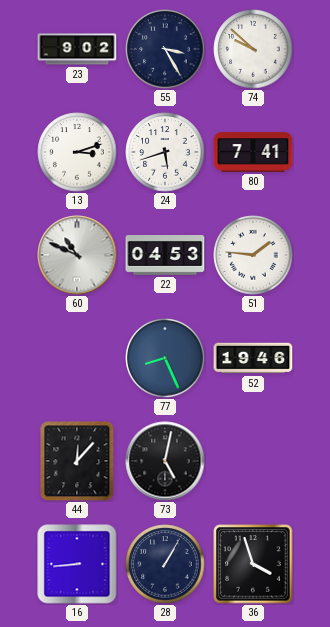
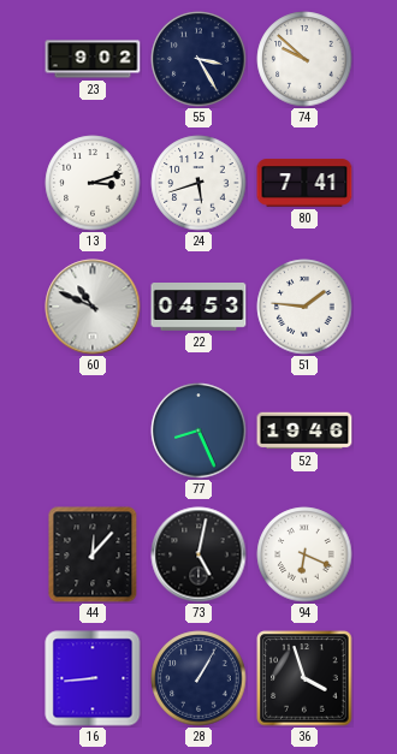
94: none -> 6:19
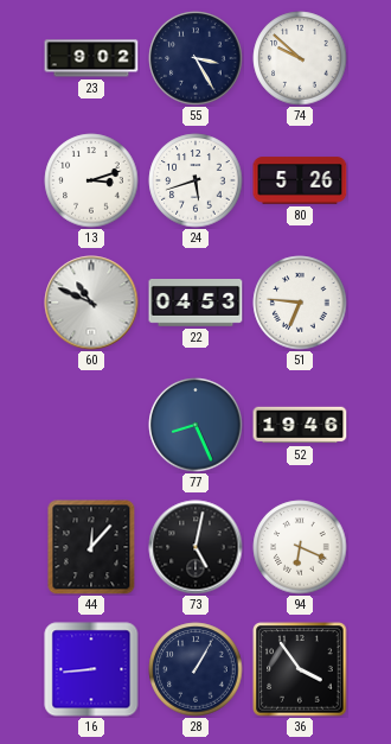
80: 7:41 -> 5:26
51: 1:46 -> 6:46
36: 3:57 -> 3:54
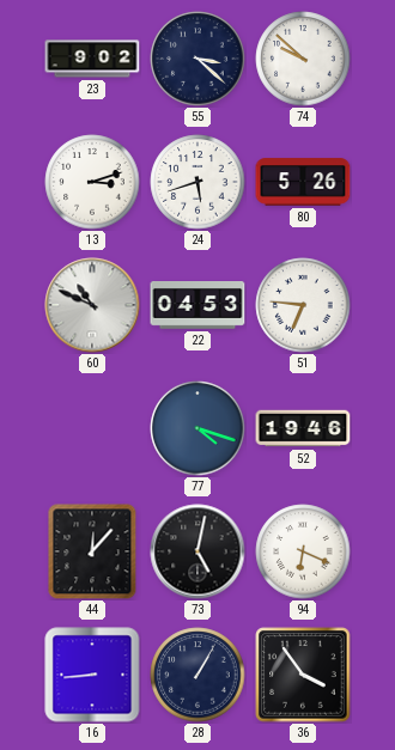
55: 3:25 -> 3:22
77: 8:26 -> 4:18
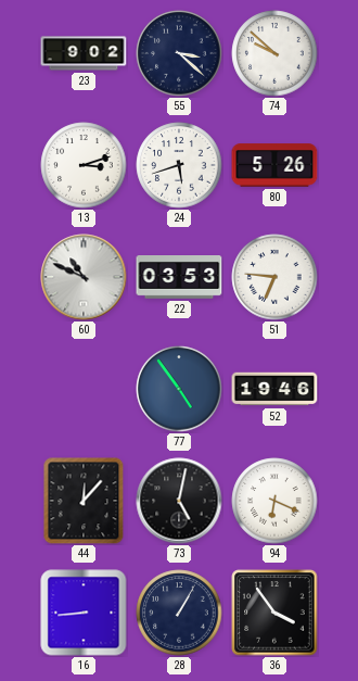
22: 04:53 -> 03:53
77: 4:18 -> 4:54
